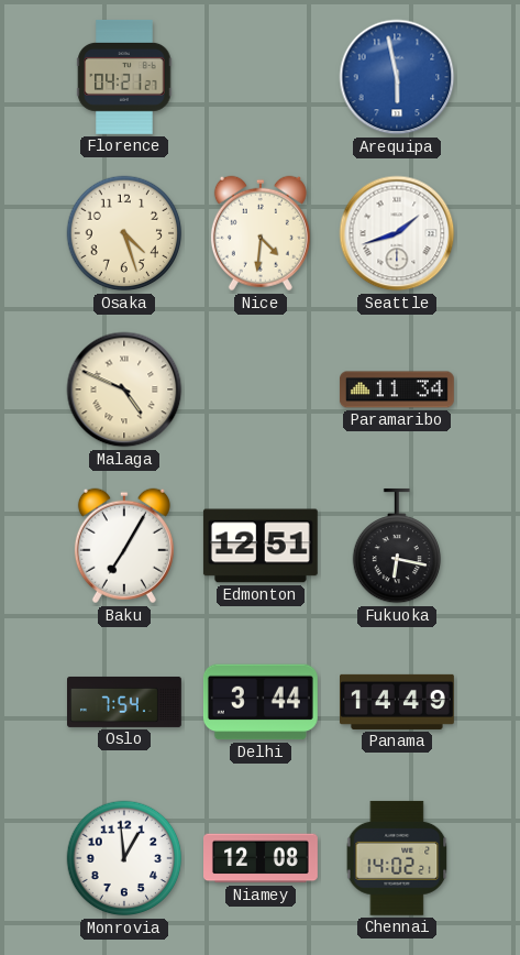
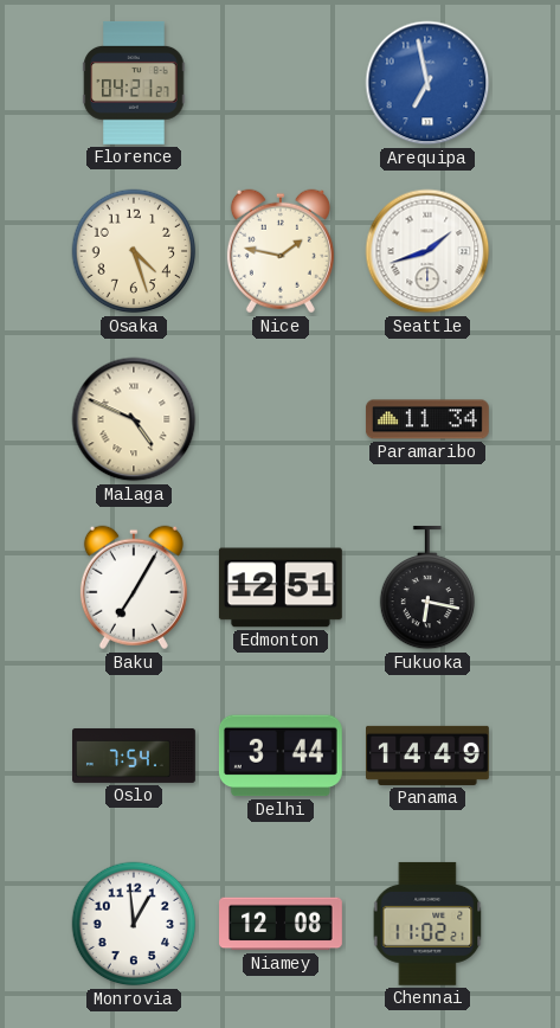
Arequipa: 5:58 -> 6:58
Nice: 4:31 -> 1:47
Chennai: 14:02 -> 11:02
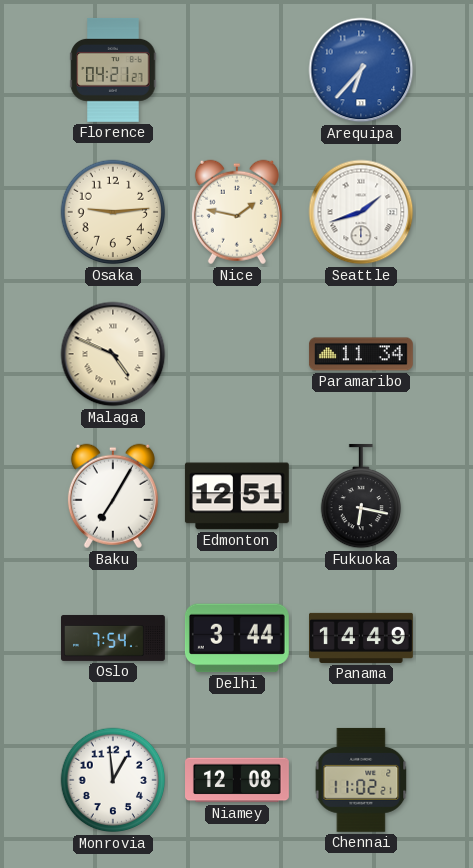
Arequipa: 6:58 -> 6:37
Osaka: 4:27 -> 9:14
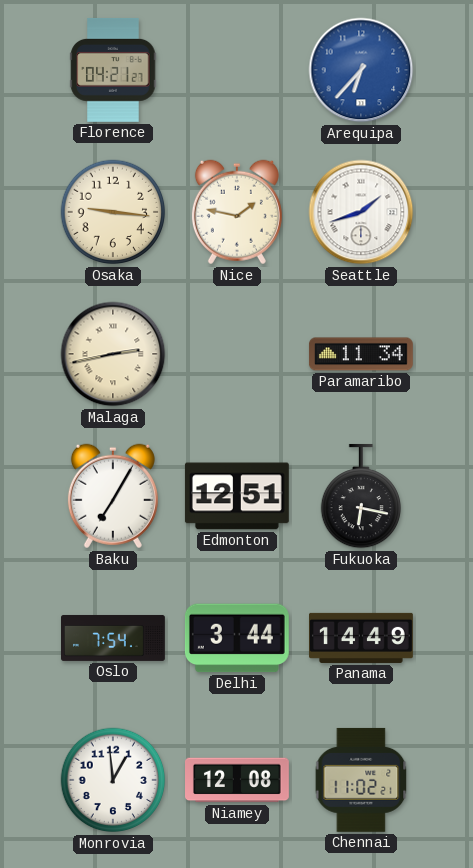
Osaka: 9:14 -> 9:16
Malaga: 4:49 -> 2:43
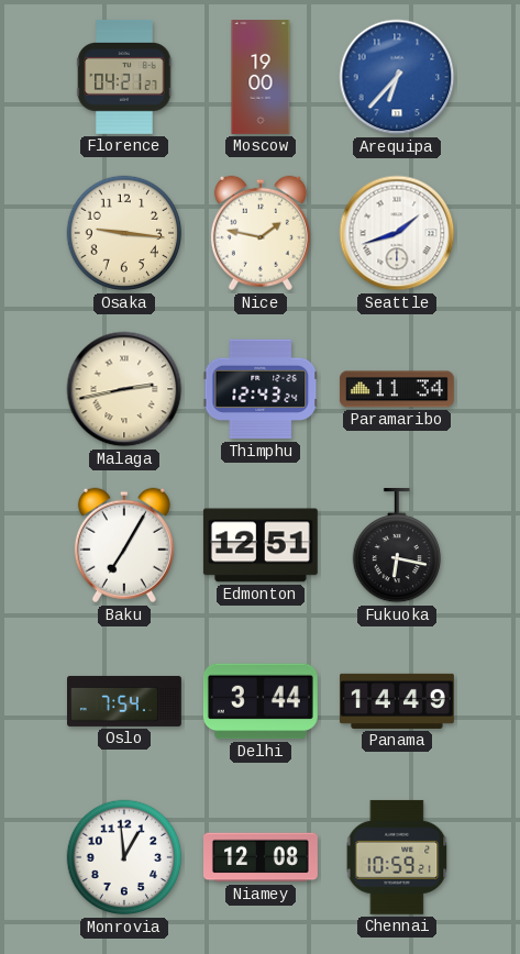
Moscow: none -> 19:00
Thimphu: none -> 12:43
Chennai: 11:02 -> 10:59
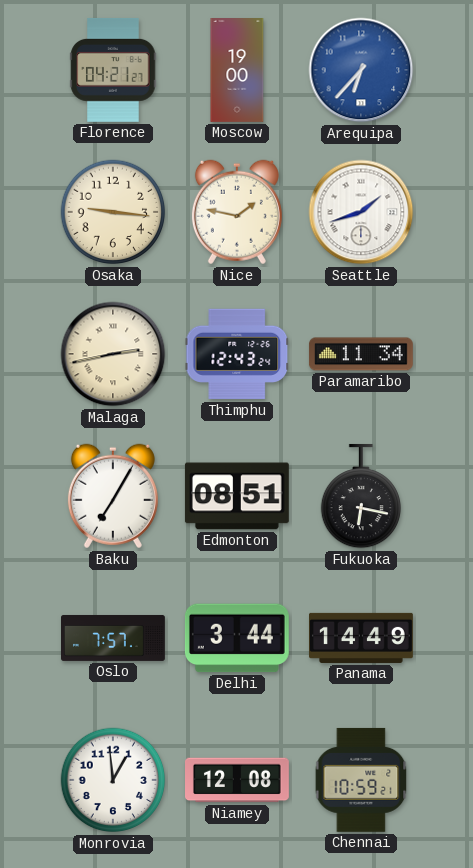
Edmonton: 12:51 -> 08:51
Oslo: 7:54 -> 7:57
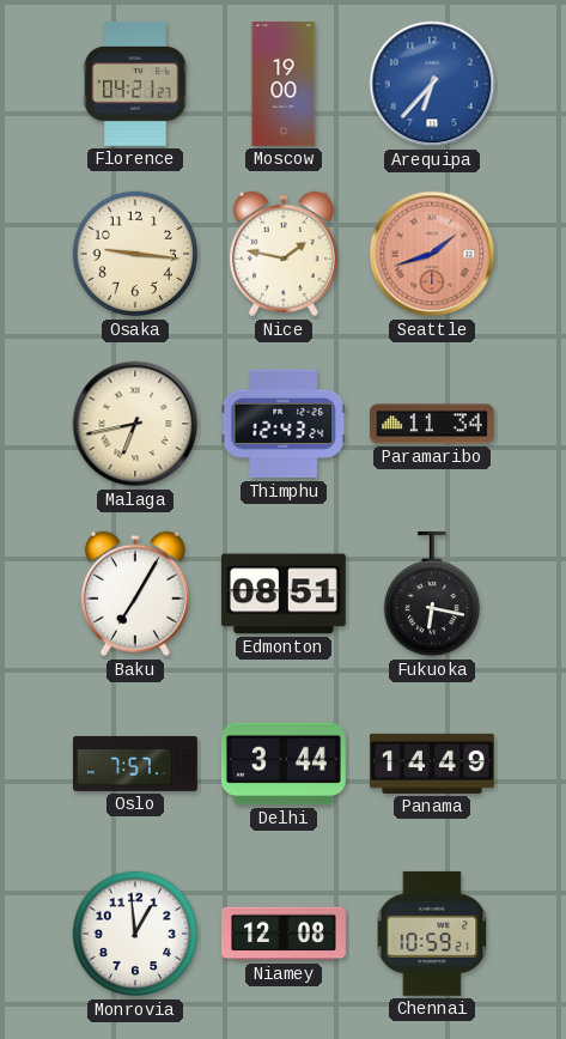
Seattle dial: white -> salmon
Malaga: 2:43 -> 6:43
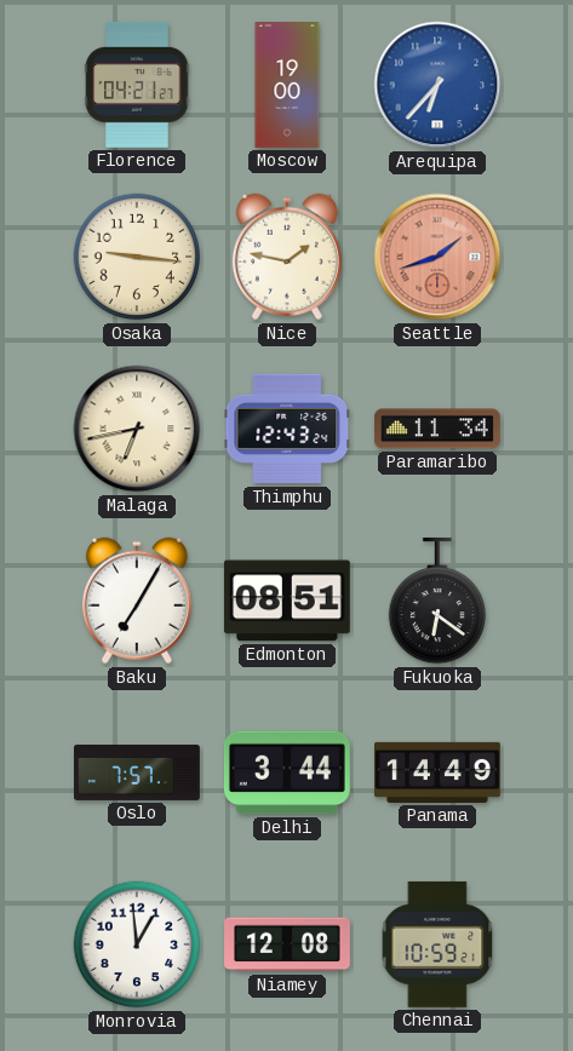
Fukuoka: 6:17 -> 6:21
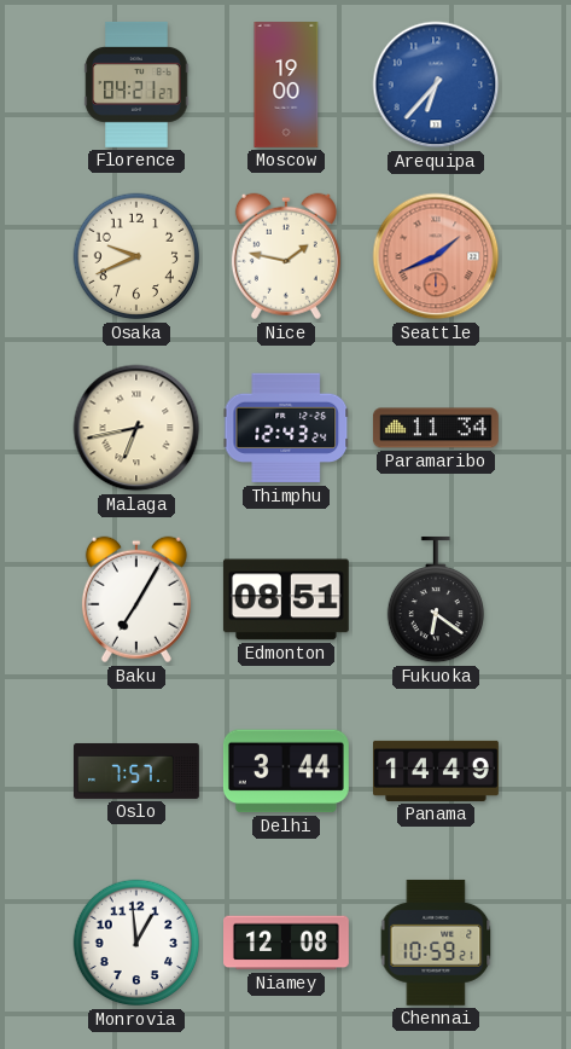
Osaka: 9:16 -> 9:41
Seattle: 1:42 -> 1:41
